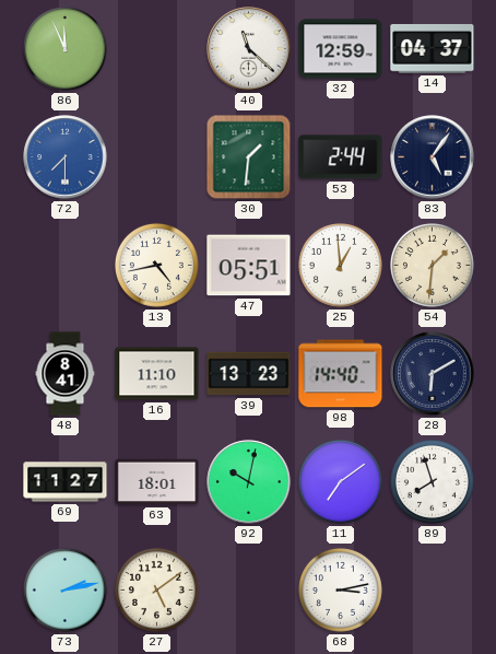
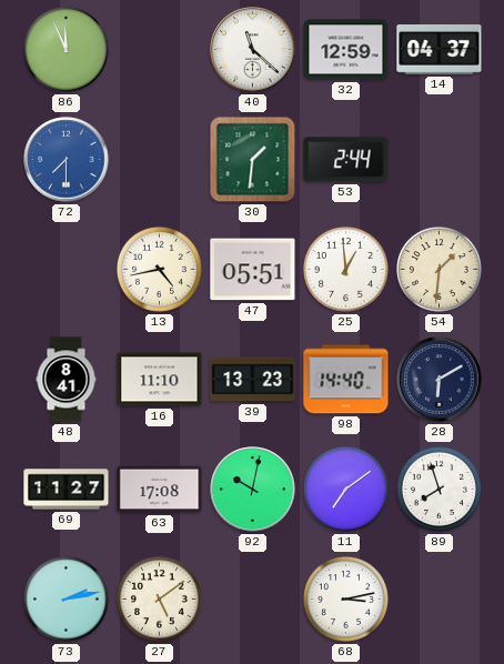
83: 5:06 -> none
63: 18:01 -> 17:08
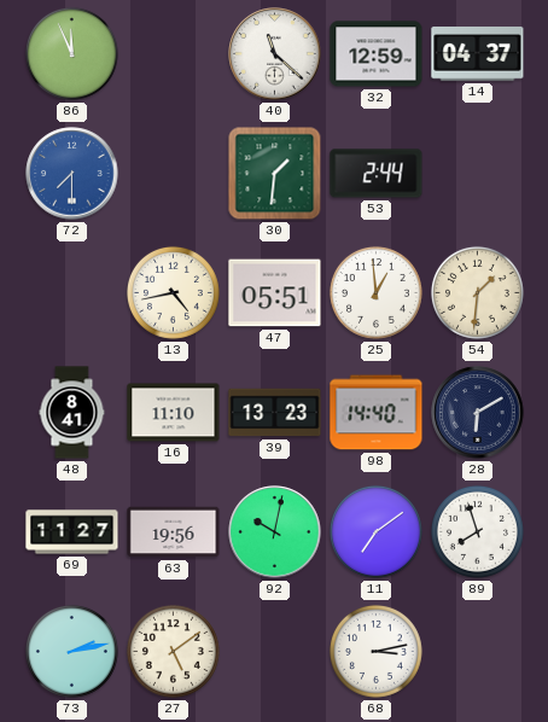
63: 17:08 -> 19:56
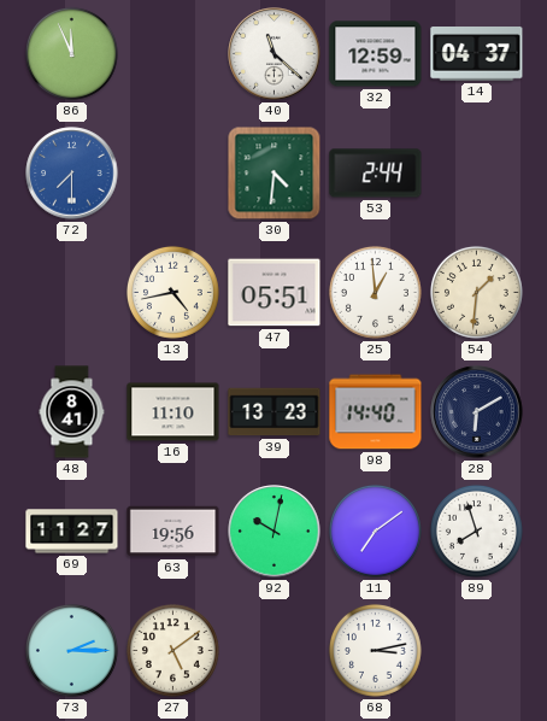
30: 1:31 -> 4:31
73: 2:13 -> 2:15
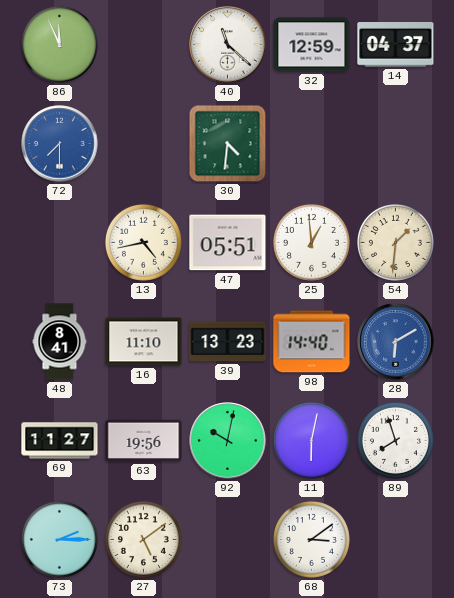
53: 2:44 -> none
28 dial: navy -> blue
11: 7:09 -> 6:02
68: 3:13 -> 3:09
